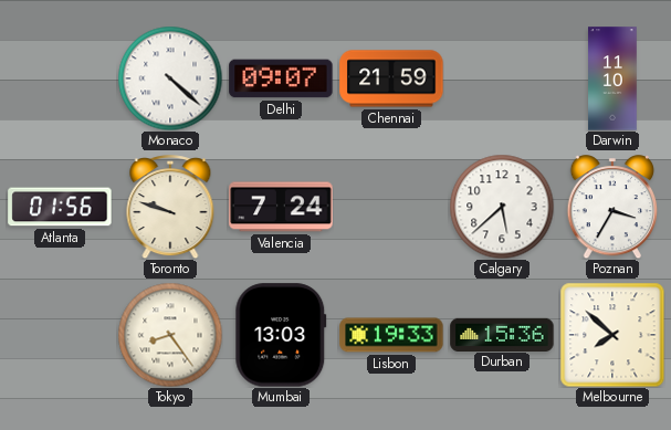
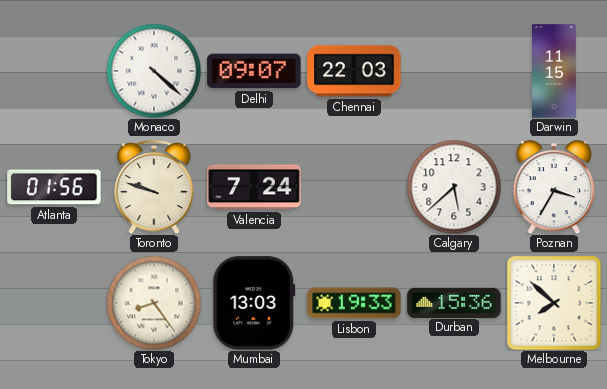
Chennai: 21:59 -> 22:03
Darwin: 11:10 -> 11:15
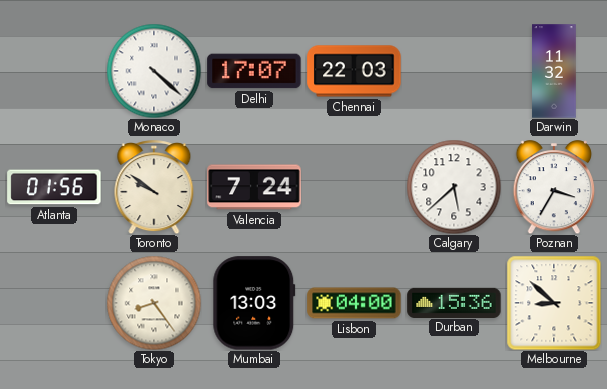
Delhi: 09:07 -> 17:07
Darwin: 11:15 -> 11:32
Toronto: 9:48 -> 9:51
Lisbon: 19:33 -> 04:00
Melbourne: 7:52 -> 8:52
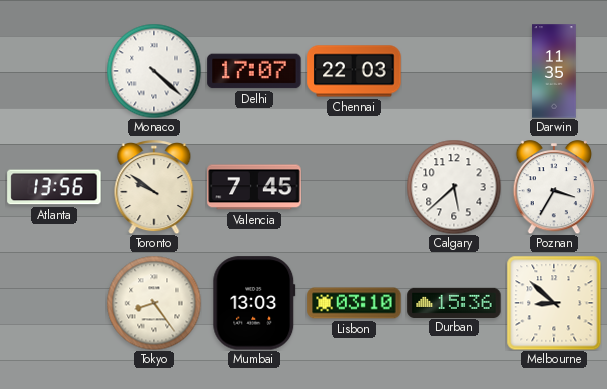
Darwin: 11:32 -> 11:35
Atlanta: 01:56 -> 13:56
Valencia: 7:24 -> 7:45
Lisbon: 04:00 -> 03:10
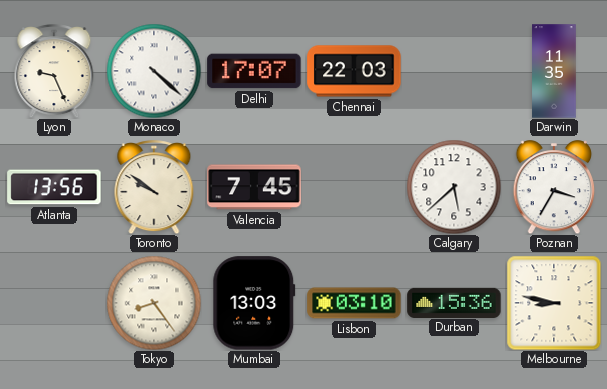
Lyon: none -> 9:26
Melbourne: 8:52 -> 8:47
